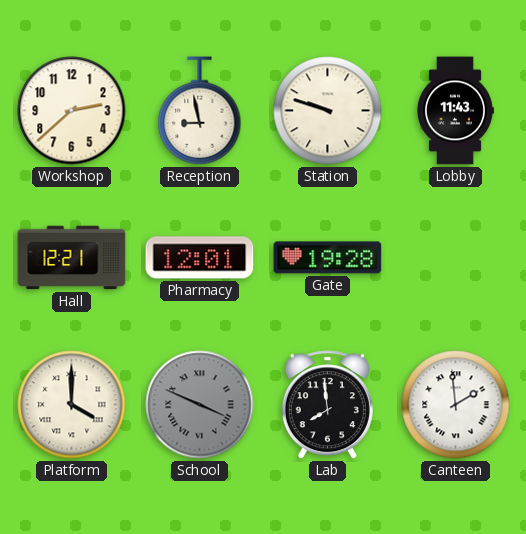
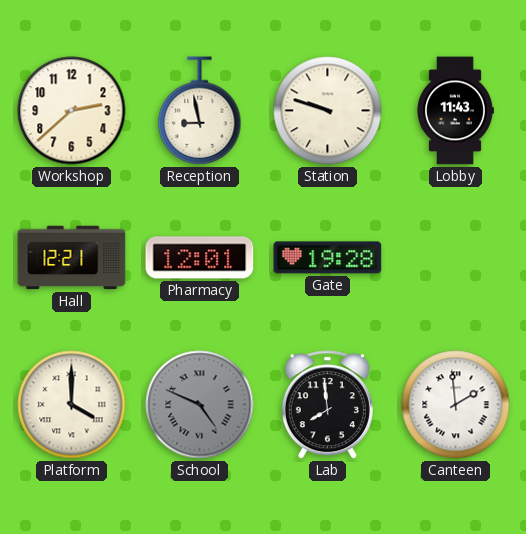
School: 3:49 -> 4:49
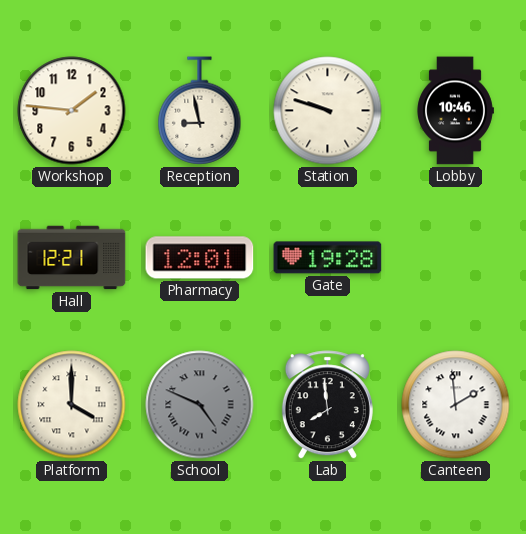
Workshop: 2:38 -> 1:46
Lobby: 11:43 -> 10:46
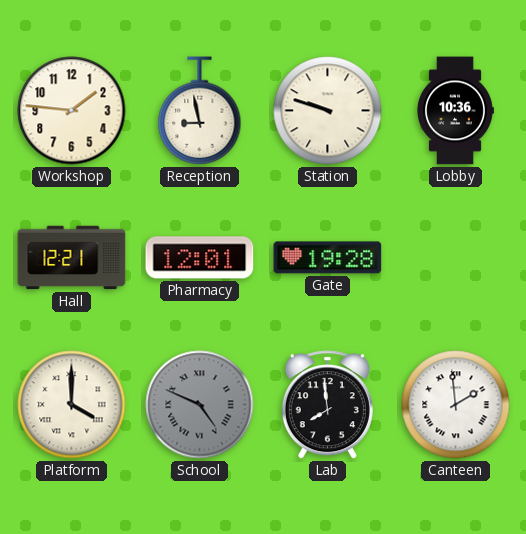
Lobby: 10:46 -> 10:36
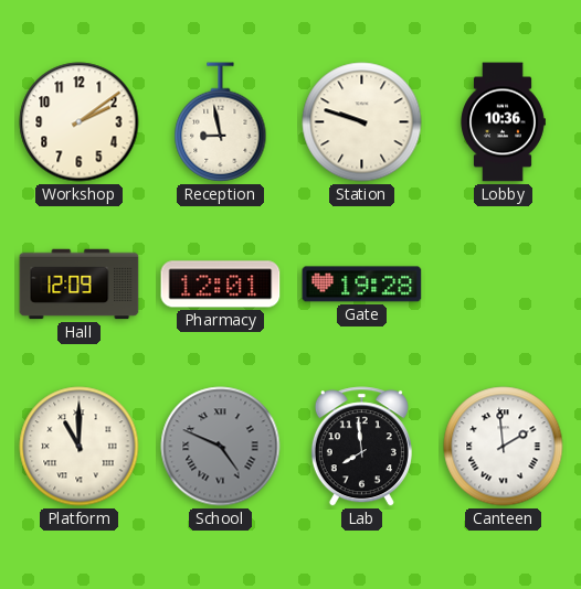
Workshop: 1:46 -> 2:09
Hall: 12:21 -> 12:09
Platform: 4:00 -> 11:00
